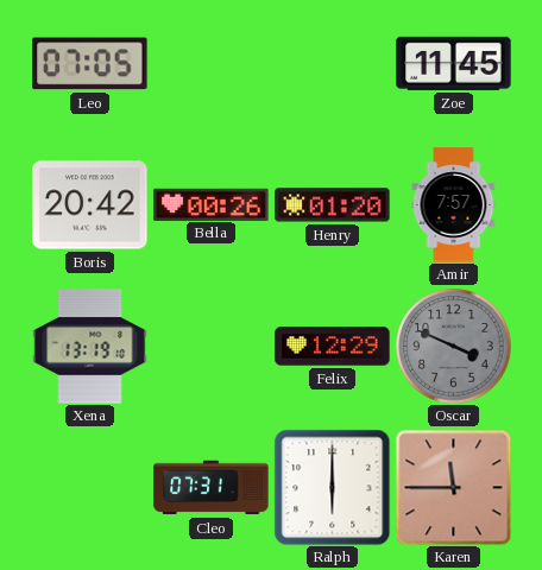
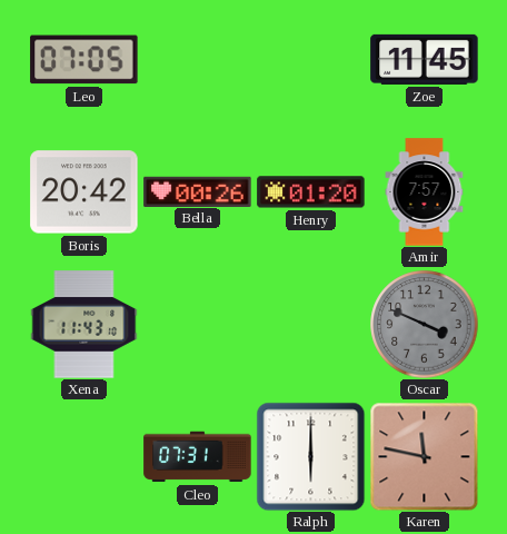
Xena: 13:19 -> 11:43
Felix: 12:29 -> none
Karen: 11:45 -> 11:47
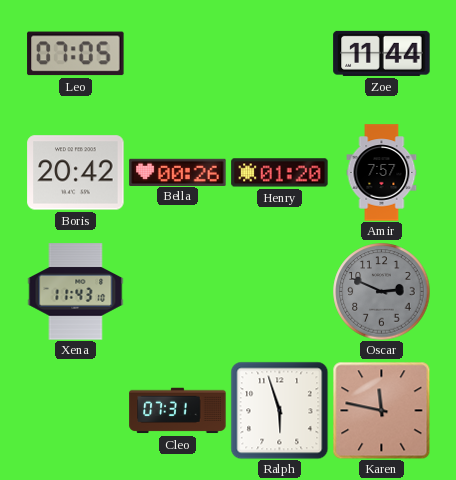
Zoe: 11:45 -> 11:44
Oscar: 3:49 -> 2:49
Ralph: 6:00 -> 5:57
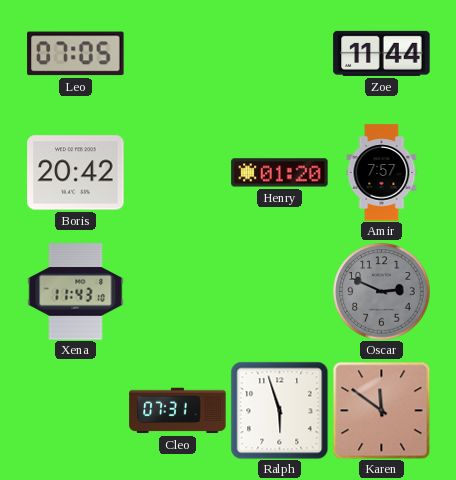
Bella: 00:26 -> none
Karen: 11:47 -> 11:51
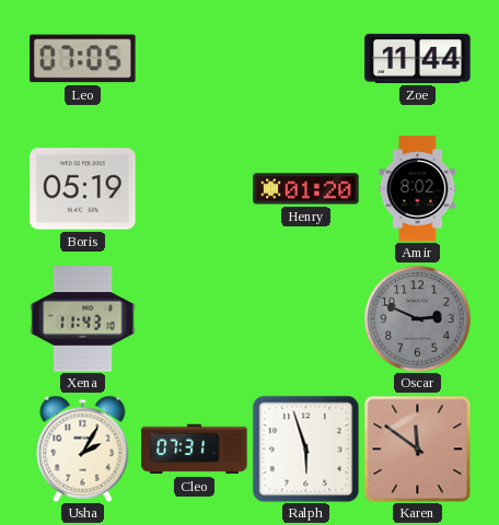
Boris: 20:42 -> 05:19
Amir: 7:57 -> 8:02
Usha: none -> 2:05
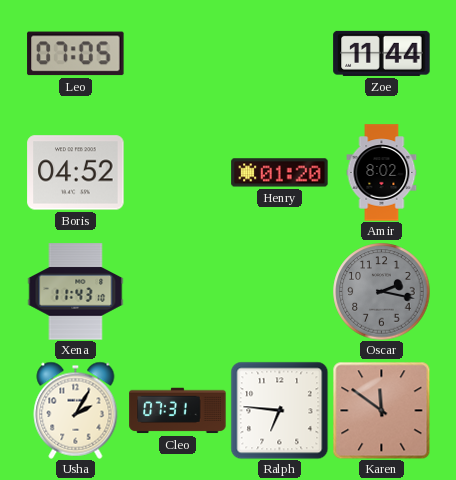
Boris: 05:19 -> 04:52
Oscar: 2:49 -> 2:17
Ralph: 5:57 -> 6:46
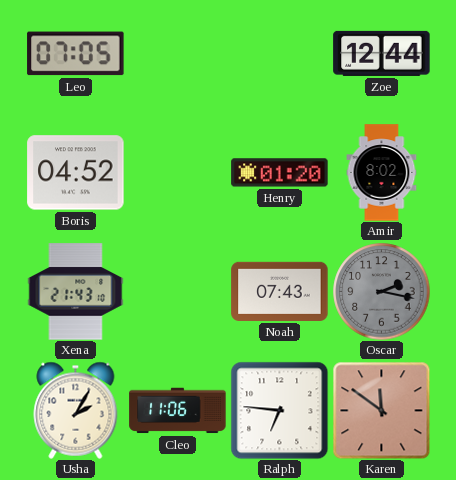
Zoe: 11:44 -> 12:44
Xena: 11:43 -> 21:43
Noah: none -> 07:43
Cleo: 07:31 -> 11:06
